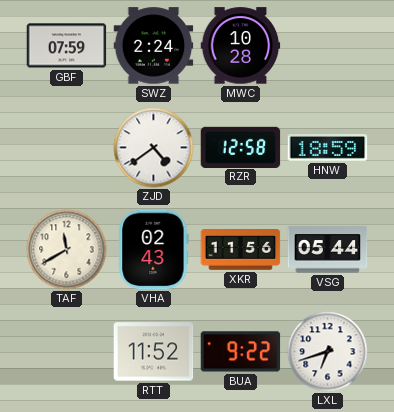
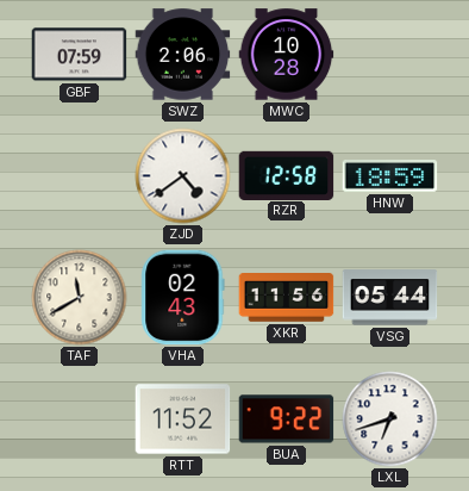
SWZ: 2:24 -> 2:06
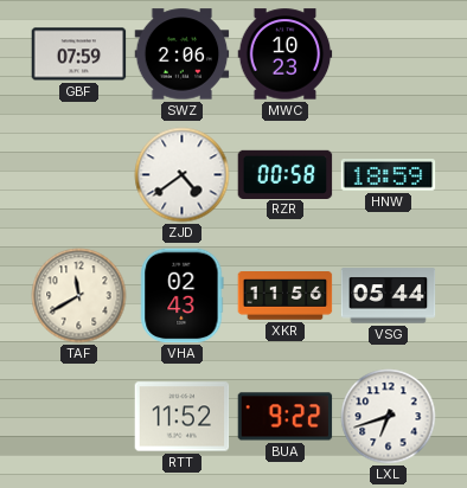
MWC: 10:28 -> 10:23
RZR: 12:58 -> 00:58
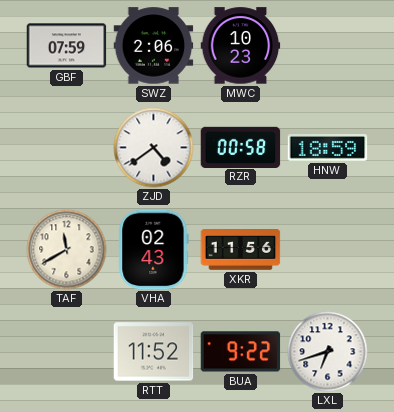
VSG: 05:44 -> none
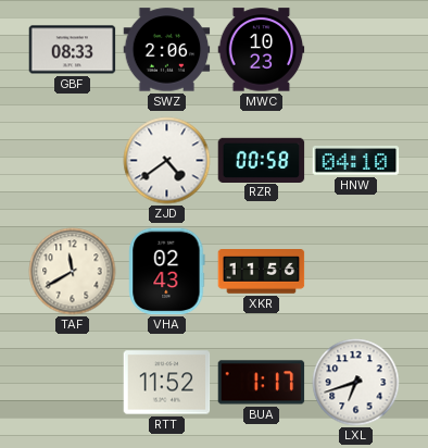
GBF: 07:59 -> 08:33
HNW: 18:59 -> 04:10
BUA: 9:22 -> 1:17
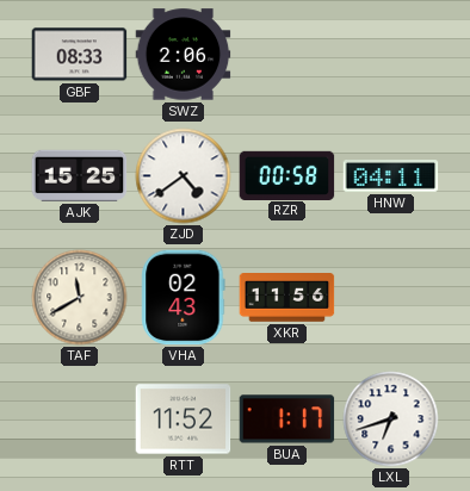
MWC: 10:23 -> none
AJK: none -> 15:25
HNW: 04:10 -> 04:11
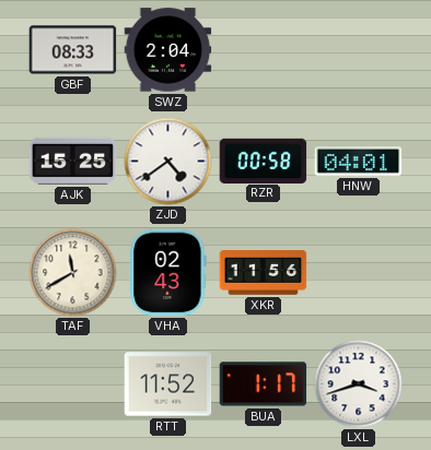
SWZ: 2:06 -> 2:04
HNW: 04:11 -> 04:01
LXL: 6:42 -> 3:42
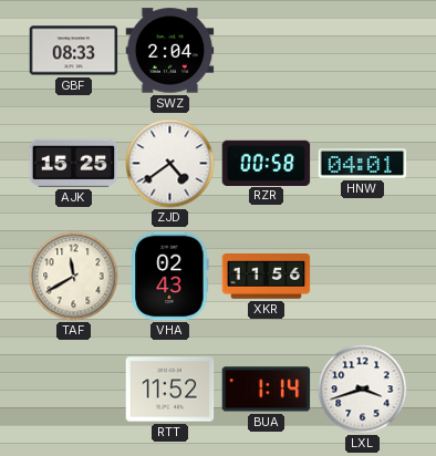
BUA: 1:17 -> 1:14
